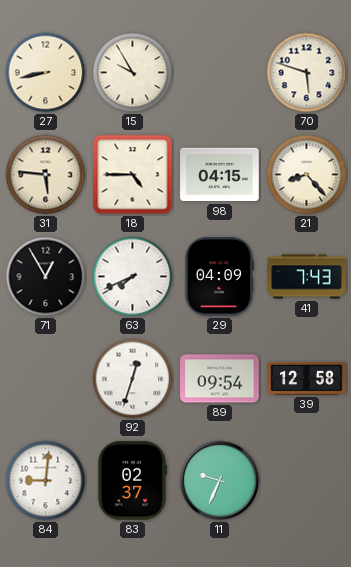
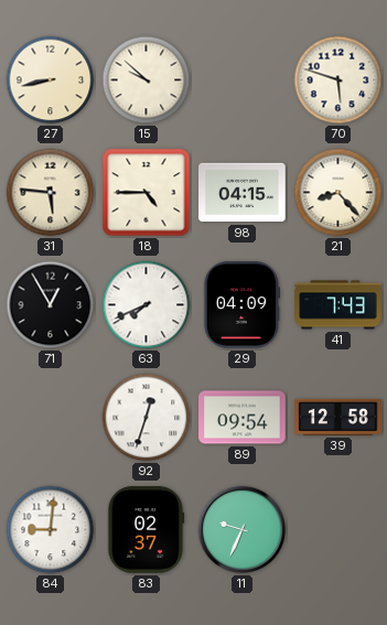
15: 9:55 -> 9:52
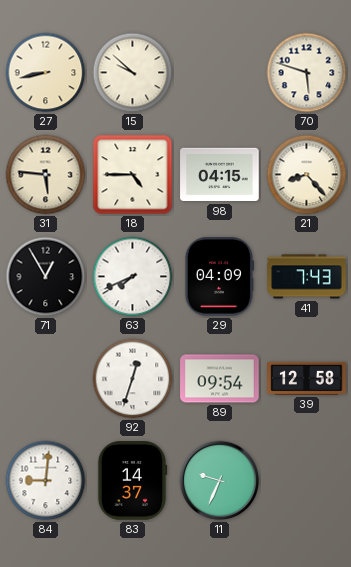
83: 02:37 -> 14:37
